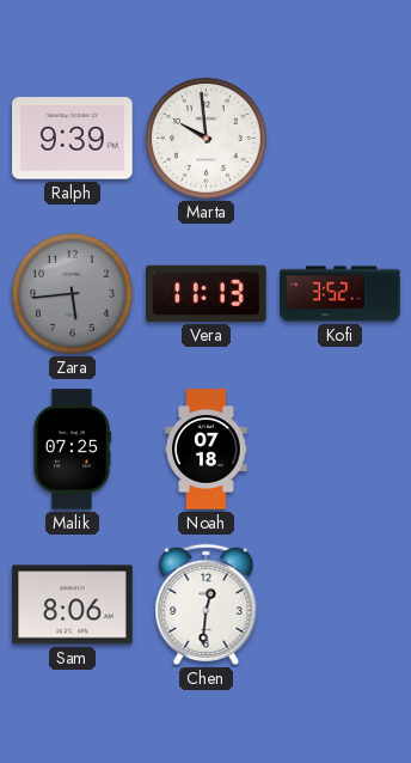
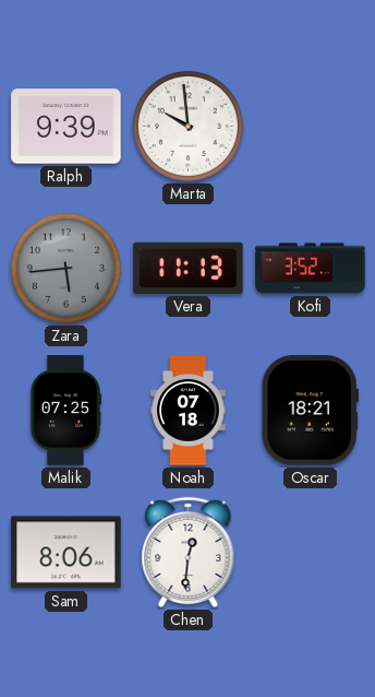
Oscar: none -> 18:21
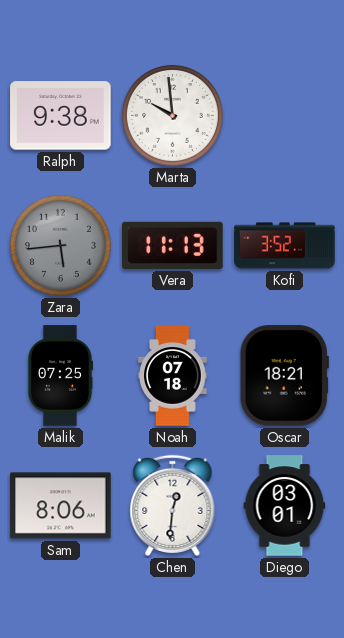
Ralph: 9:39 -> 9:38
Diego: none -> 03:01
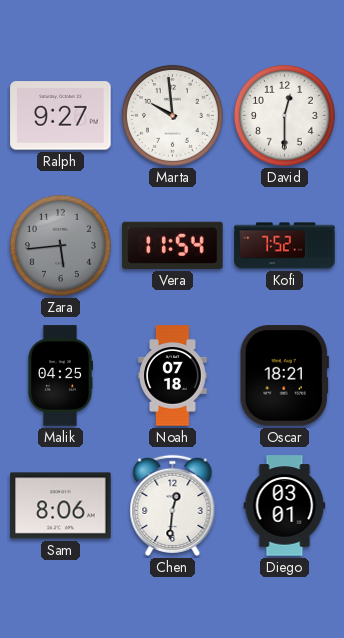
Ralph: 9:38 -> 9:27
David: none -> 12:30
Vera: 11:13 -> 11:54
Kofi: 3:52 -> 7:52
Malik: 07:25 -> 04:25
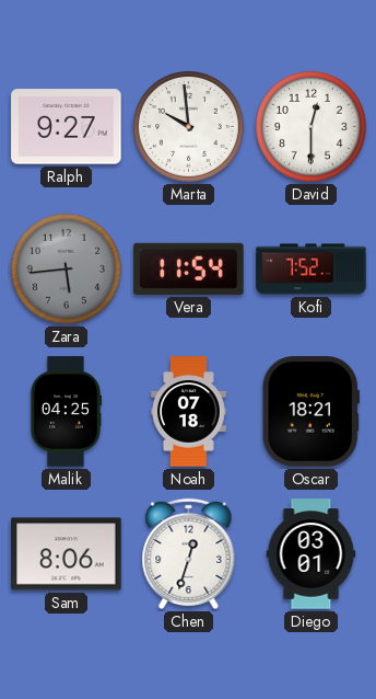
Chen: 12:31 -> 12:33
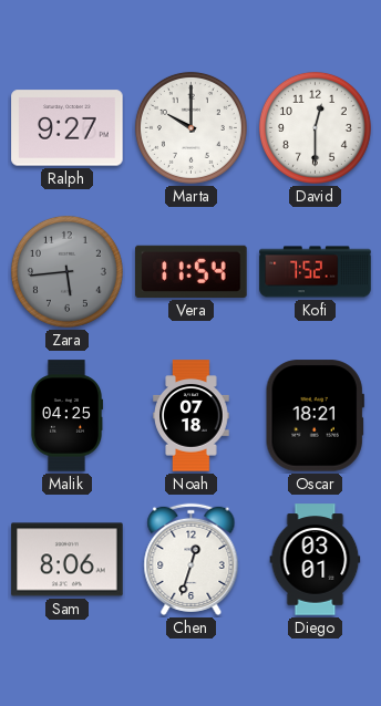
Marta: 9:59 -> 10:00
